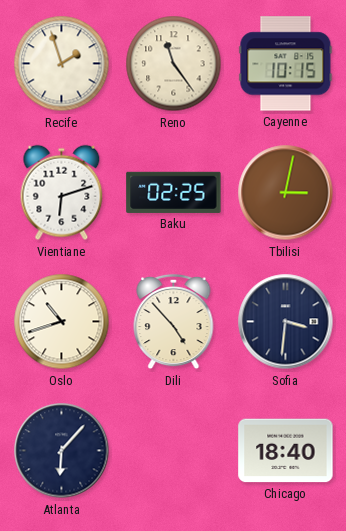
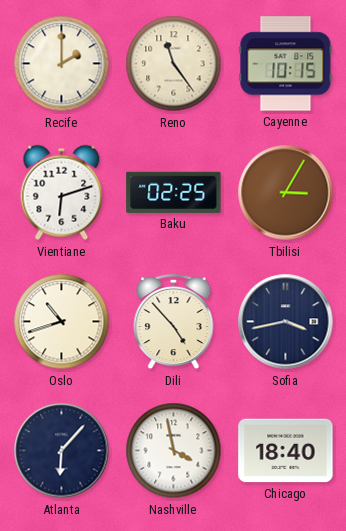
Recife: 1:57 -> 2:00
Tbilisi: 3:02 -> 3:05
Sofia: 3:31 -> 3:43
Nashville: none -> 3:58
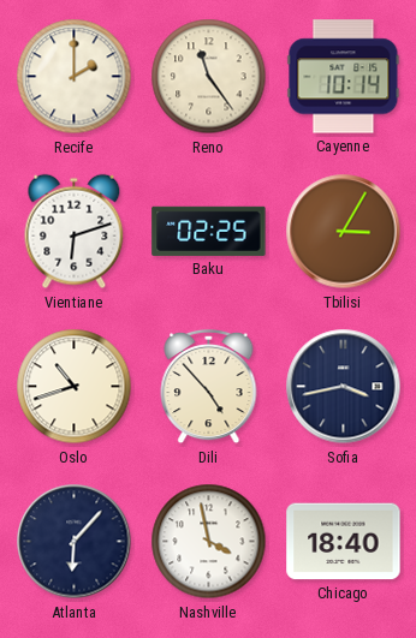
Cayenne: 10:15 -> 10:14
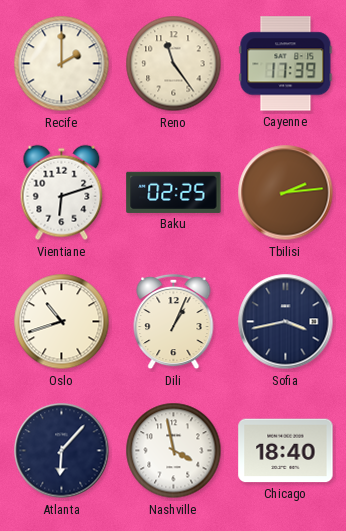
Cayenne: 10:14 -> 17:39
Tbilisi: 3:05 -> 2:14
Dili: 4:53 -> 1:04
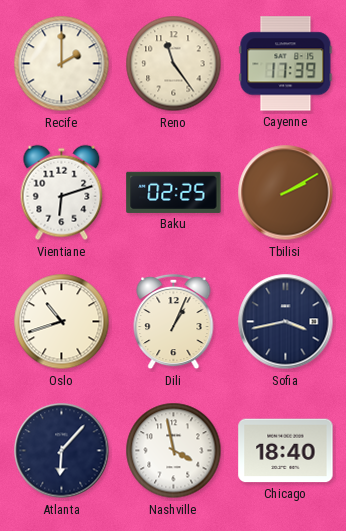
Tbilisi: 2:14 -> 2:10
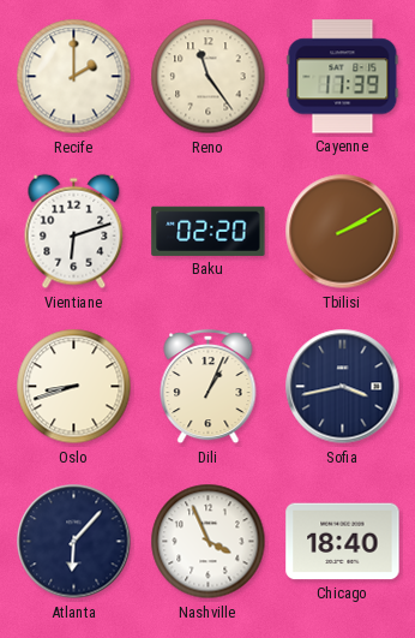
Baku: 02:25 -> 02:20
Oslo: 10:42 -> 8:42
Nashville: 3:58 -> 3:56
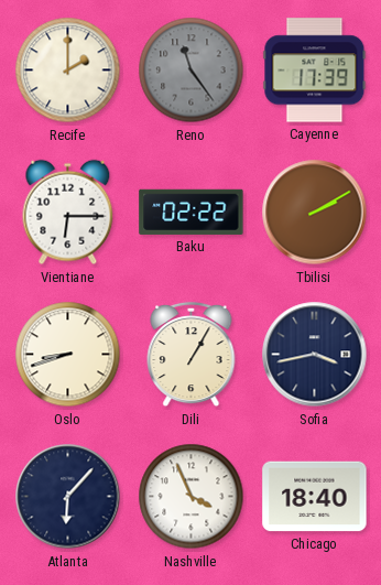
Reno dial: cream -> grey
Vientiane: 6:12 -> 6:15
Baku: 02:20 -> 02:22
Dili: 1:04 -> 1:05
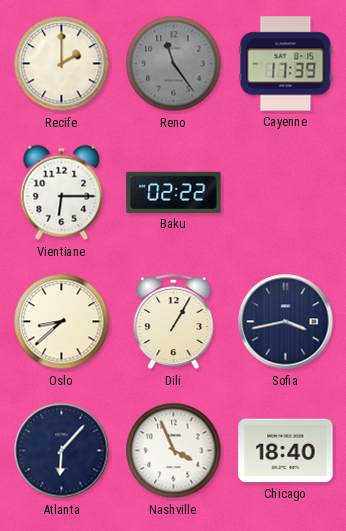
Tbilisi: 2:10 -> none
Oslo: 8:42 -> 8:38
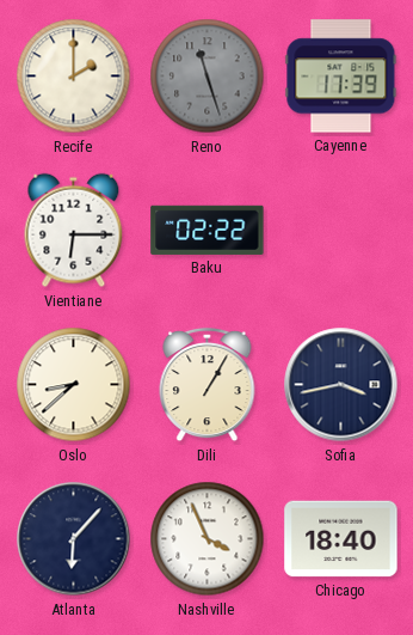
Reno: 11:24 -> 11:27
